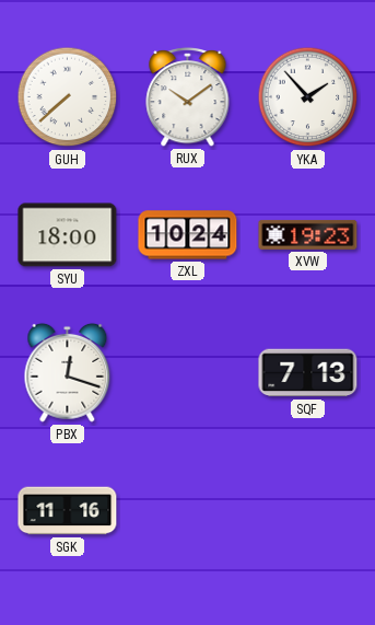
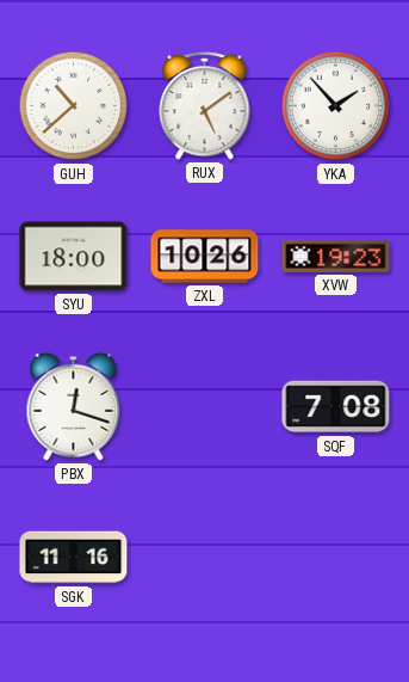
GUH: 7:38 -> 10:38
RUX: 10:09 -> 5:09
ZXL: 10:24 -> 10:26
SQF: 7:13 -> 7:08
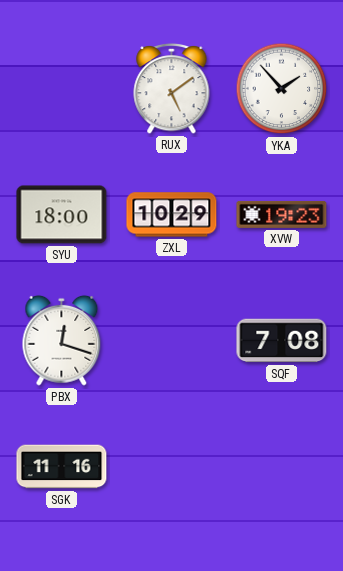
GUH: 10:38 -> none
ZXL: 10:26 -> 10:29
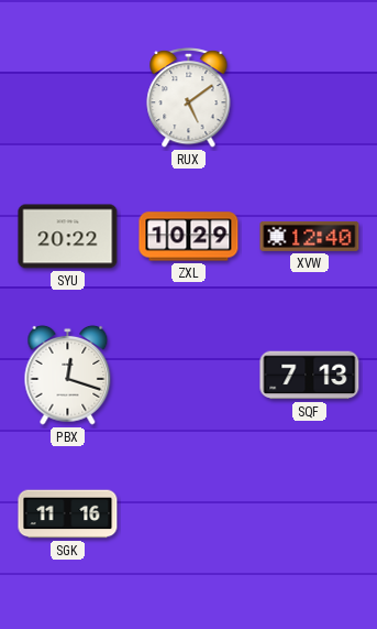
YKA: 1:53 -> none
SYU: 18:00 -> 20:22
XVW: 19:23 -> 12:40
SQF: 7:08 -> 7:13
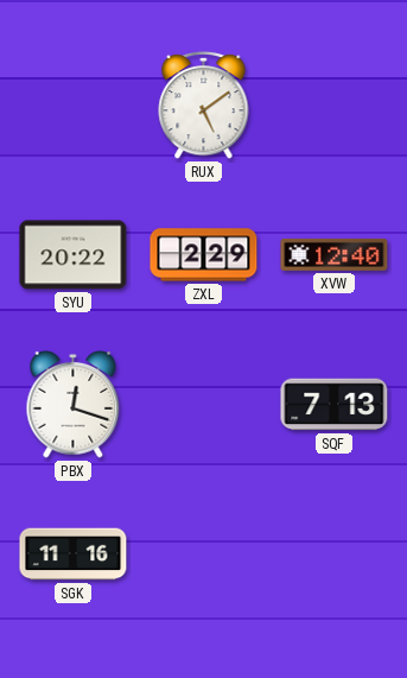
ZXL: 10:29 -> 2:29
